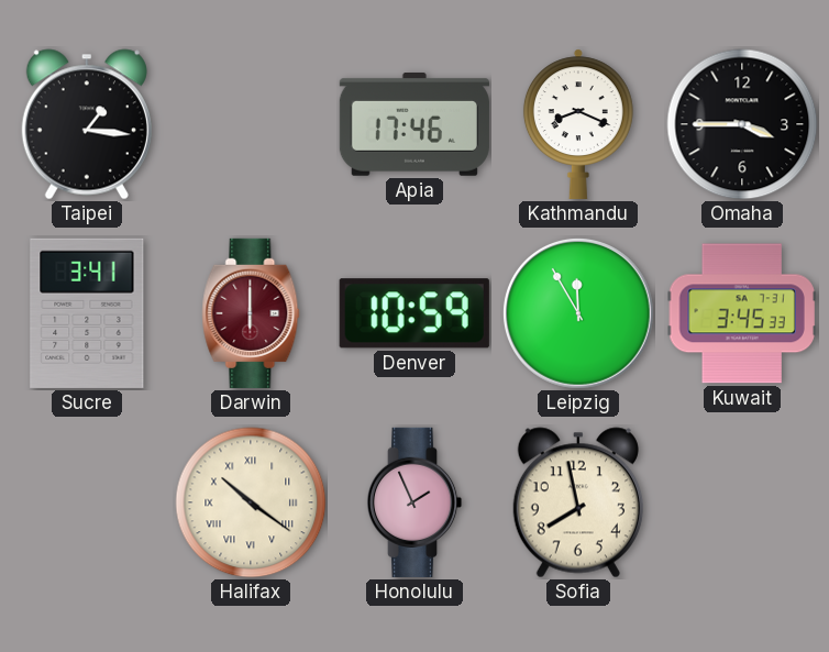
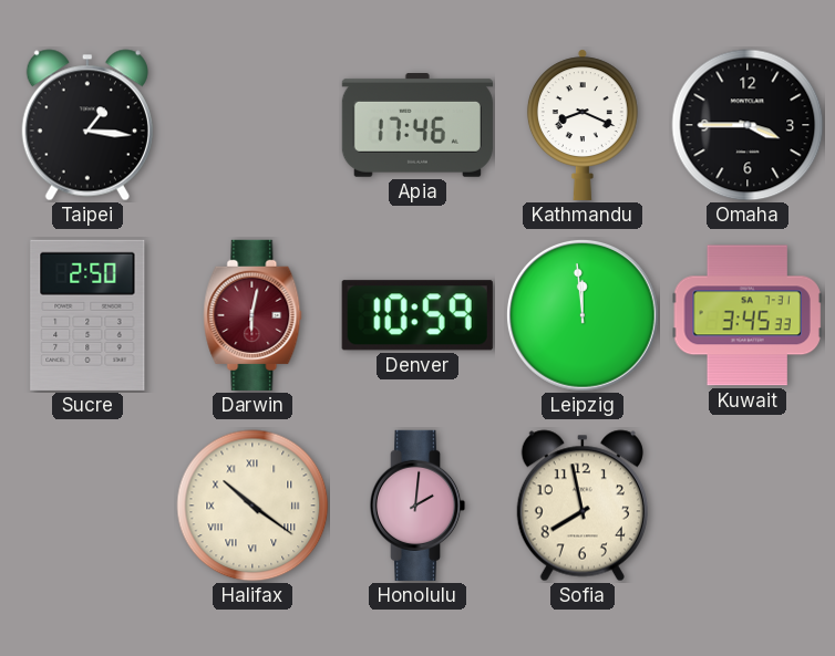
Sucre: 3:41 -> 2:50
Darwin: 6:00 -> 6:02
Leipzig: 11:55 -> 11:59
Honolulu: 1:56 -> 2:01
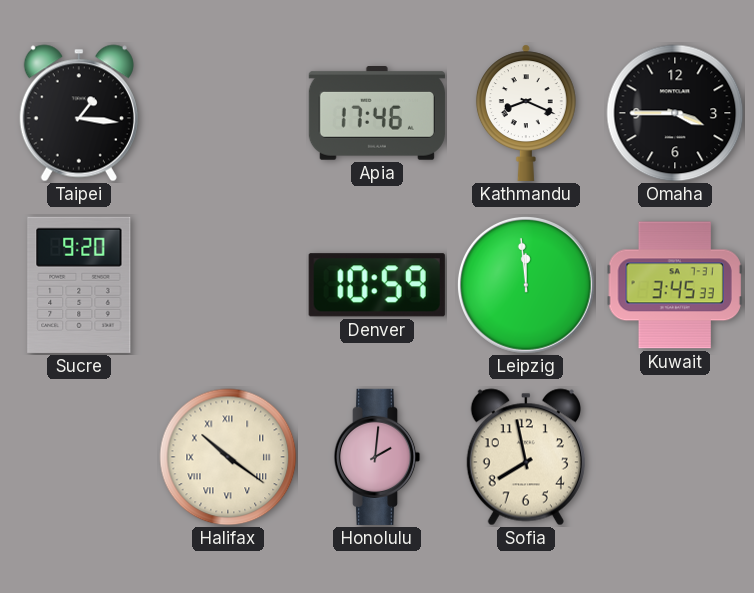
Sucre: 2:50 -> 9:20
Darwin: 6:02 -> none
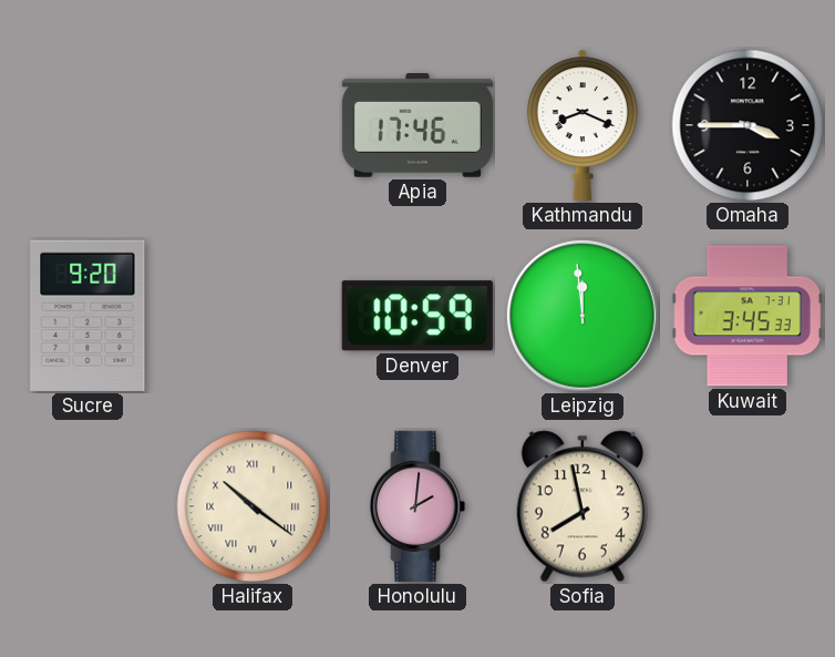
Taipei: 1:16 -> none
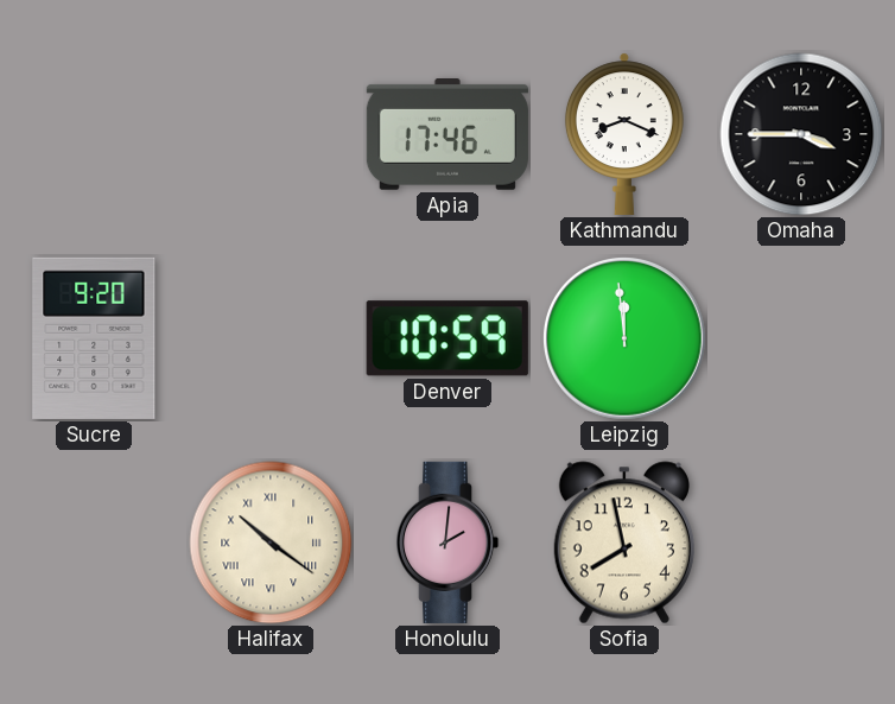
Kuwait: 3:45 -> none
